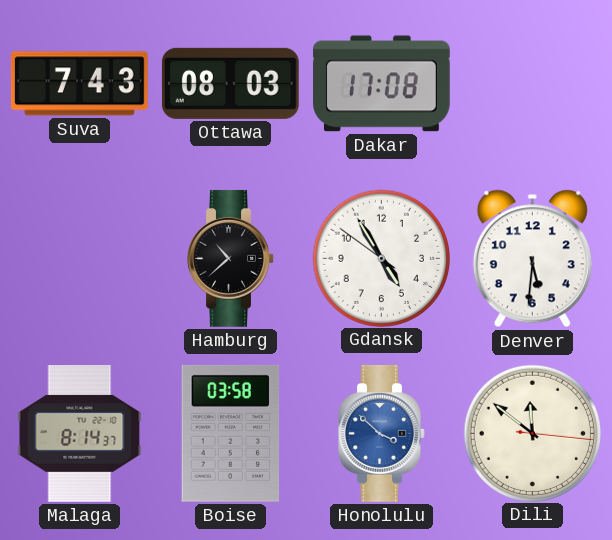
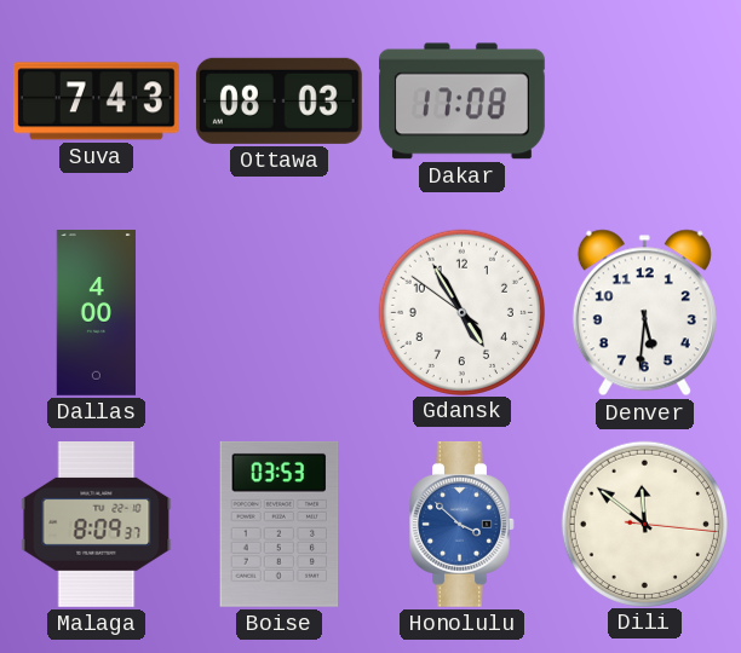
Dallas: none -> 4:00
Hamburg: 10:38 -> none
Malaga: 8:14 -> 8:09
Boise: 03:58 -> 03:53
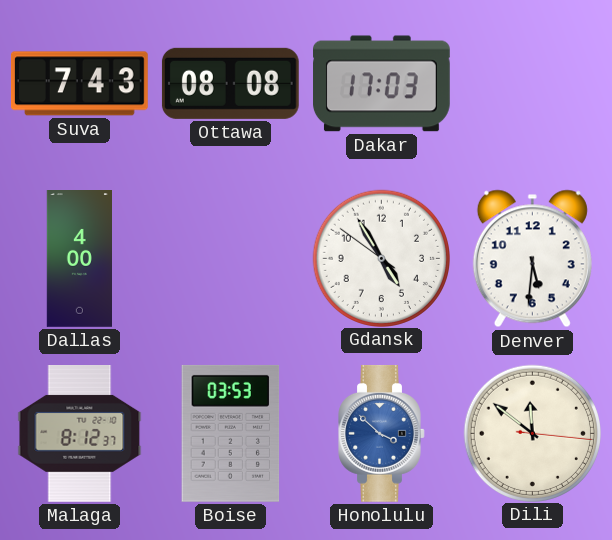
Ottawa: 08:03 -> 08:08
Dakar: 17:08 -> 17:03
Malaga: 8:09 -> 8:12
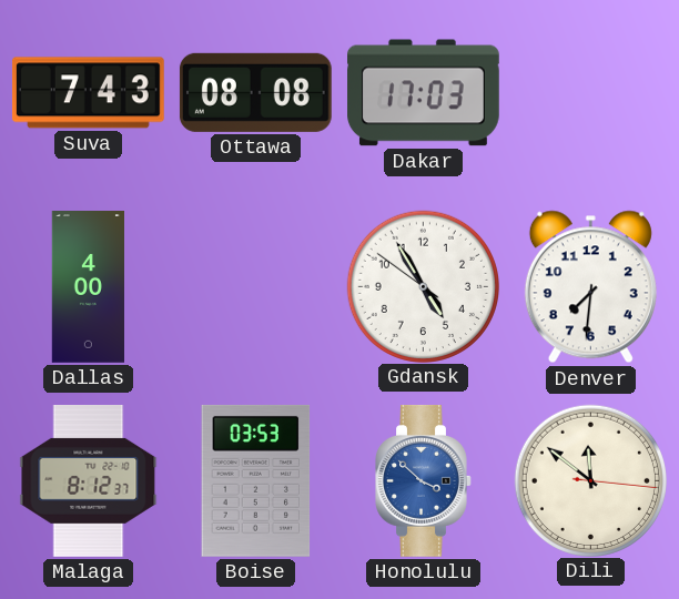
Denver: 5:31 -> 7:31
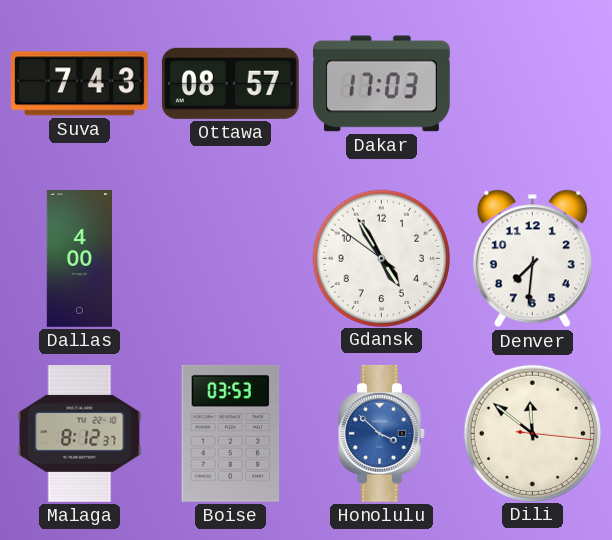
Ottawa: 08:08 -> 08:57
